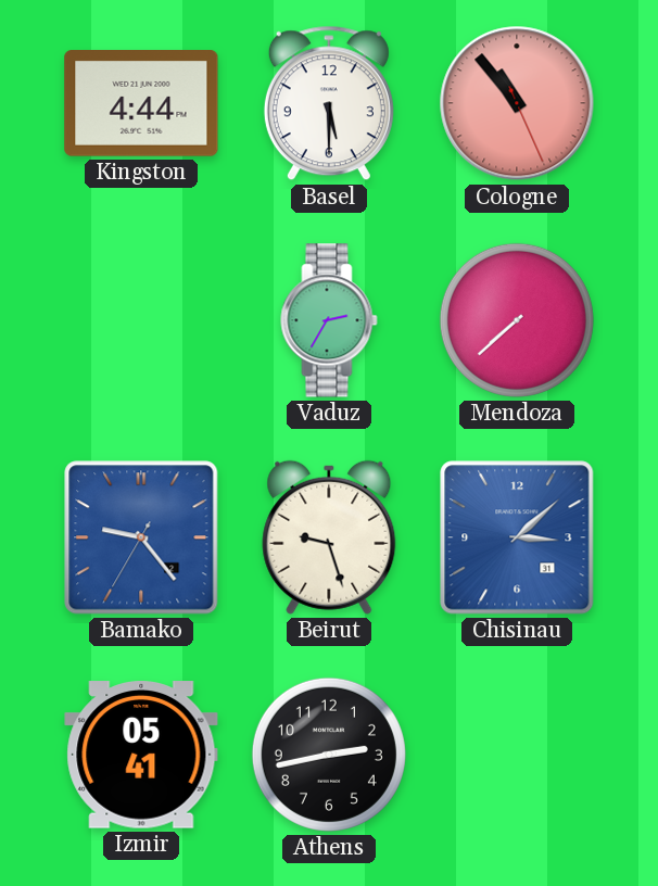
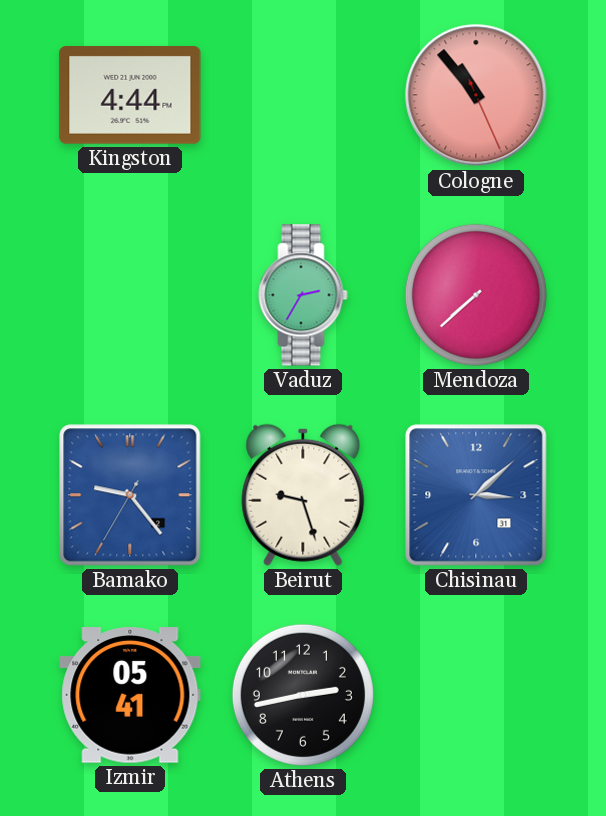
Basel: 5:30 -> none
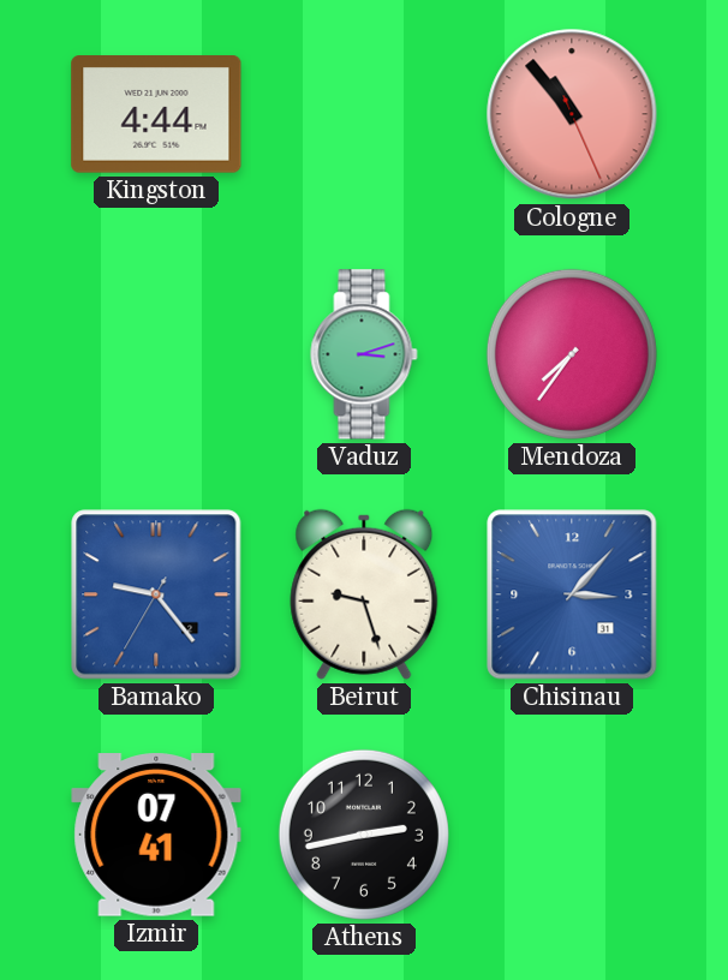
Vaduz: 2:35 -> 3:12
Mendoza: 7:38 -> 7:36
Chisinau: 3:08 -> 3:07
Izmir: 05:41 -> 07:41
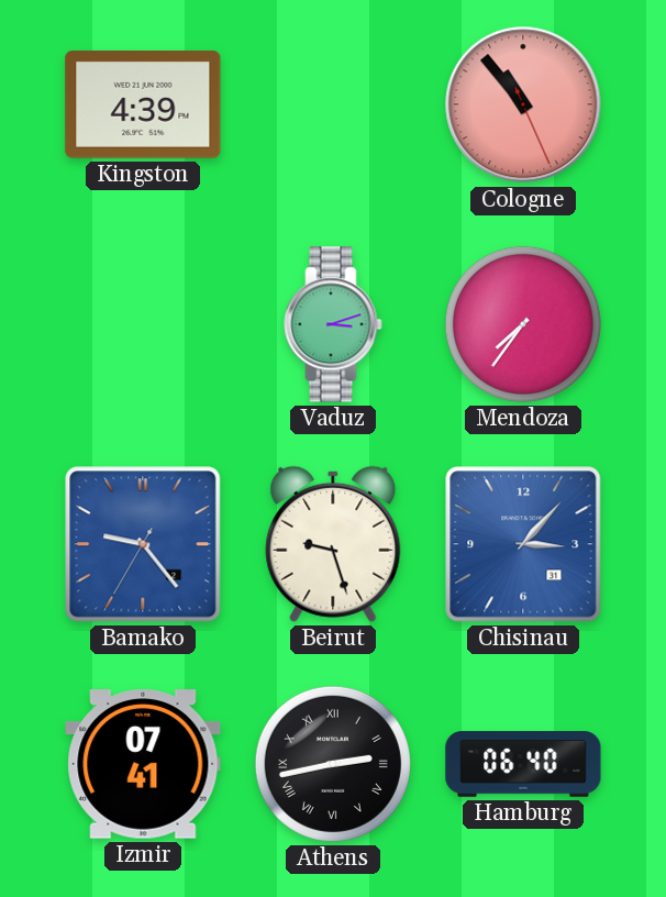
Kingston: 4:44 -> 4:39
Athens numerals: Arabic -> Roman
Hamburg: none -> 06:40
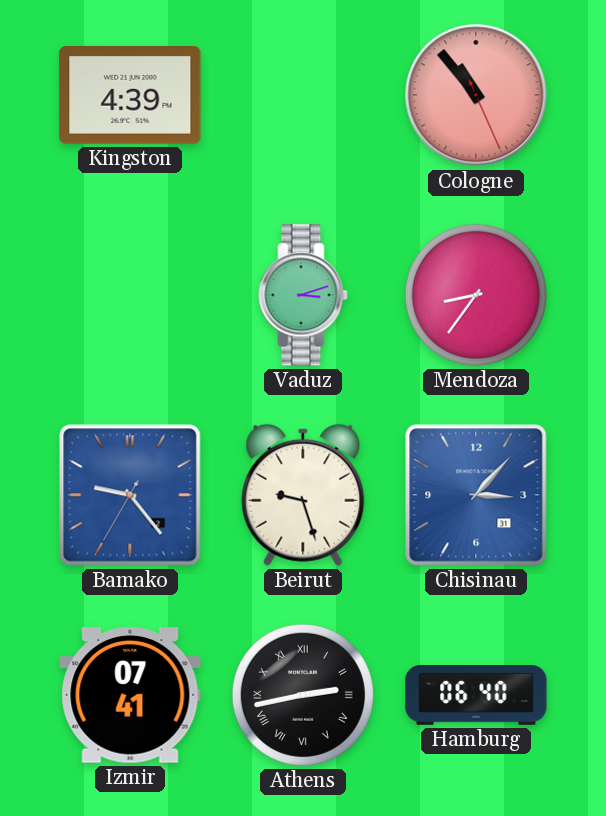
Mendoza: 7:36 -> 8:36
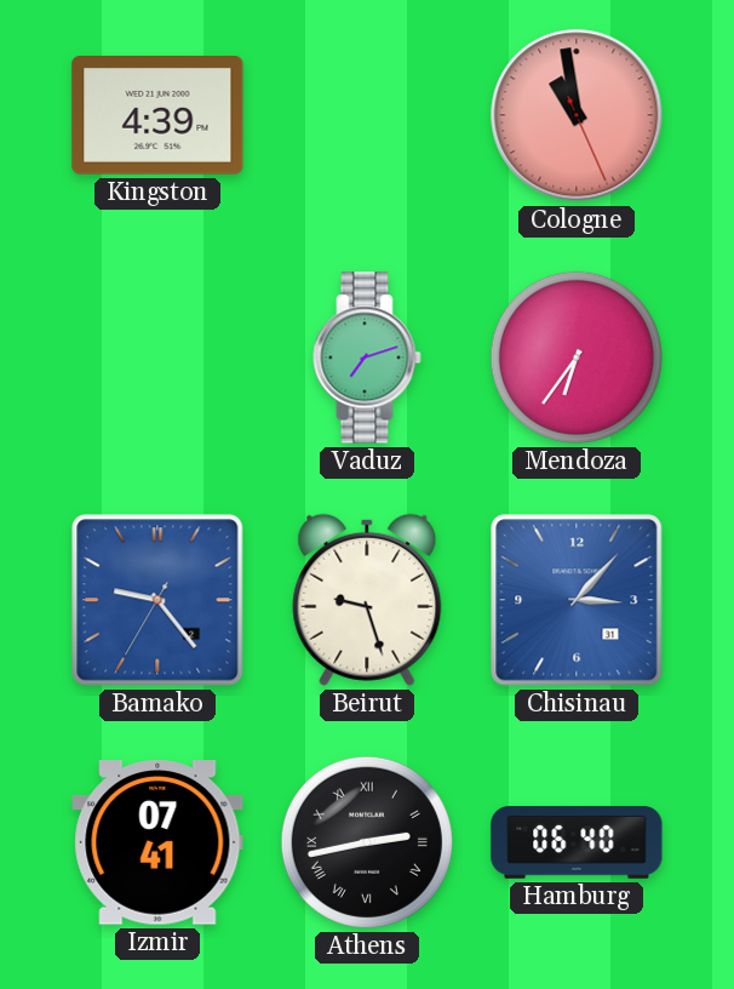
Cologne: 10:53 -> 10:58
Vaduz: 3:12 -> 7:12
Mendoza: 8:36 -> 6:36
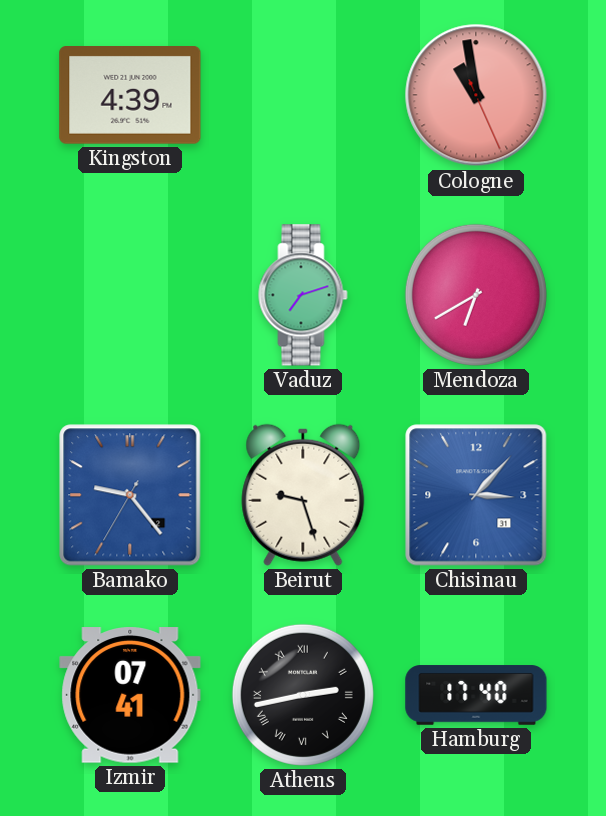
Mendoza: 6:36 -> 6:40
Hamburg: 06:40 -> 17:40
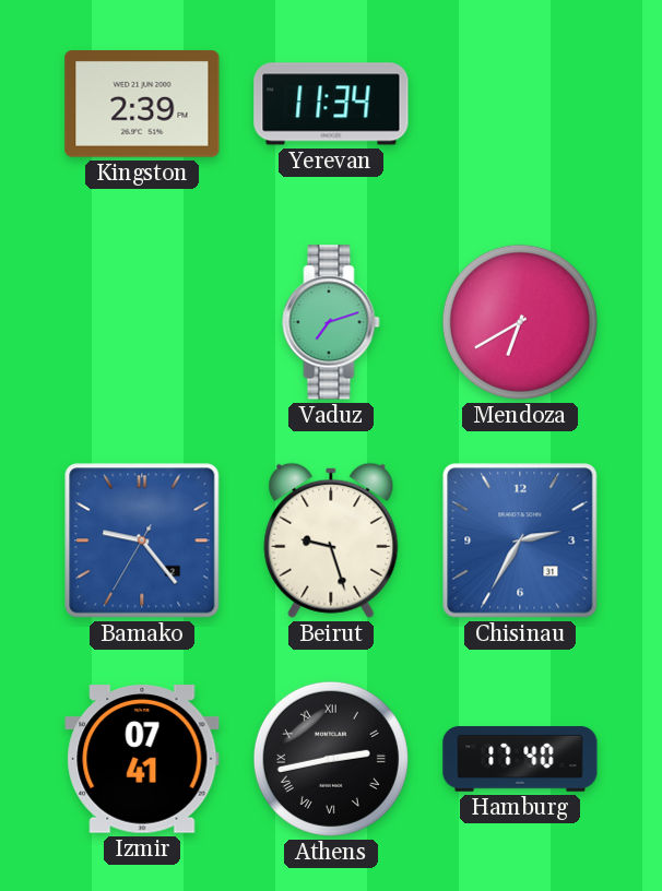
Kingston: 4:39 -> 2:39
Yerevan: none -> 11:34
Cologne: 10:58 -> none
Chisinau: 3:07 -> 2:35
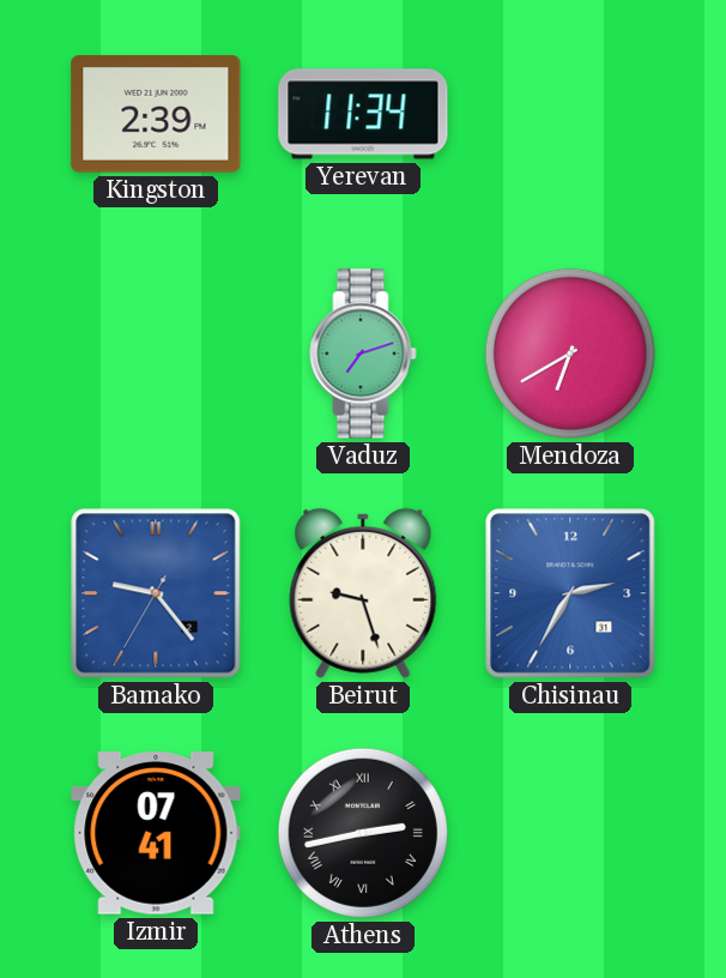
Hamburg: 17:40 -> none
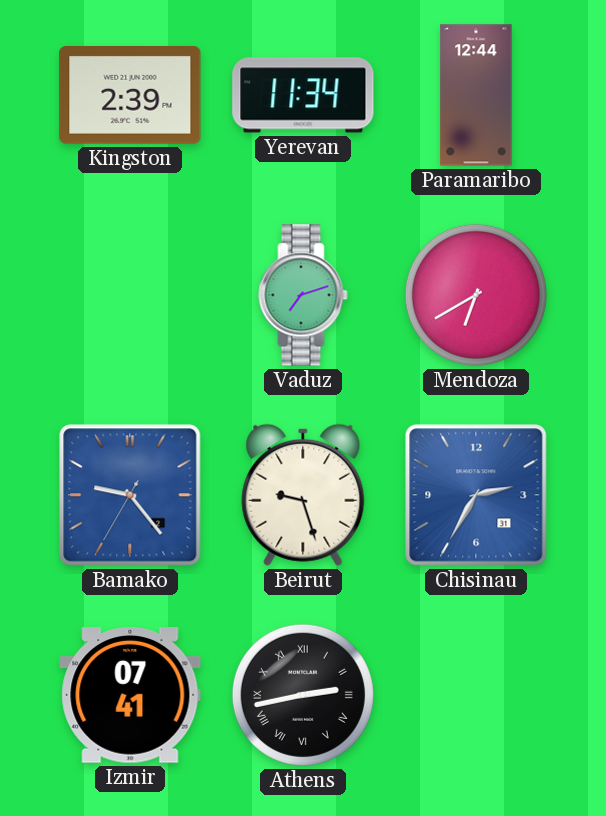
Paramaribo: none -> 12:44
